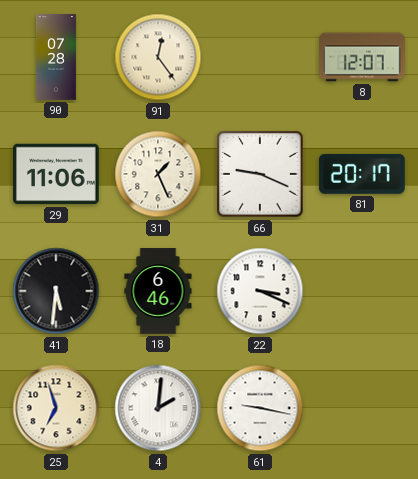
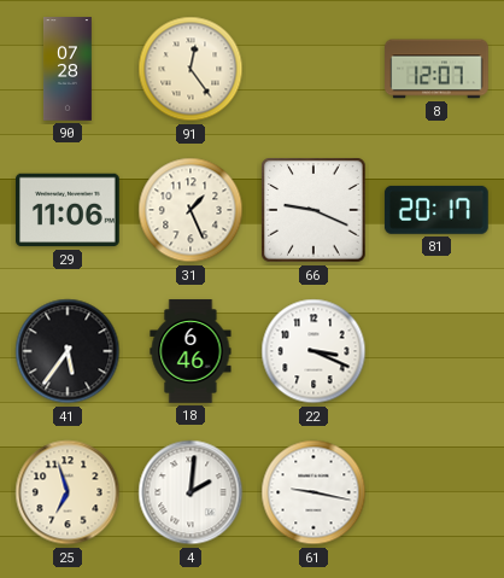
41: 5:31 -> 5:36
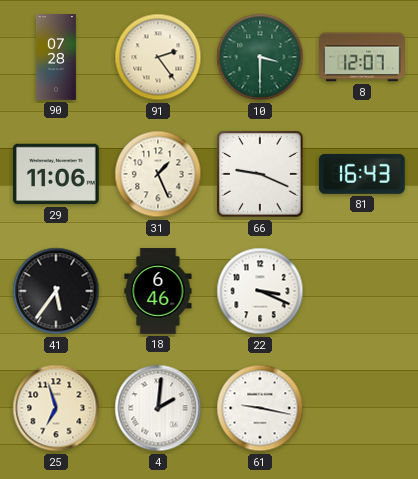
91: 12:24 -> 2:24
10: none -> 3:30
81: 20:17 -> 16:43
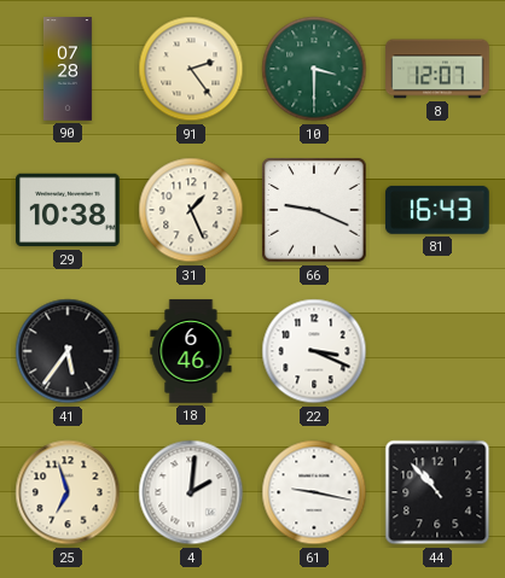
29: 11:06 -> 10:38
44: none -> 10:53
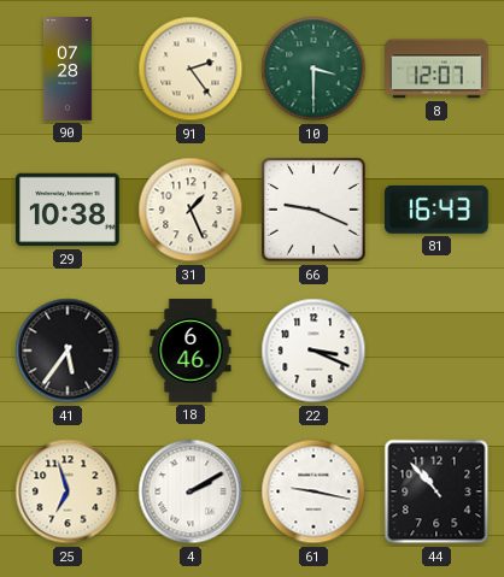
4: 2:01 -> 2:10
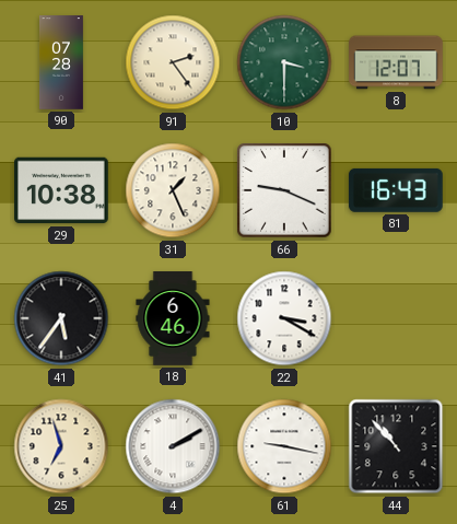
22: 3:19 -> 3:20
